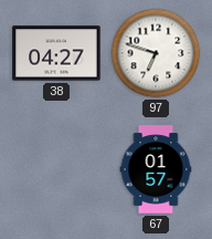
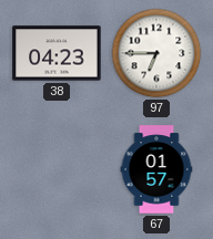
38: 04:27 -> 04:23
97: 6:48 -> 6:45
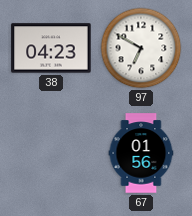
97: 6:45 -> 6:50
67: 01:57 -> 01:56
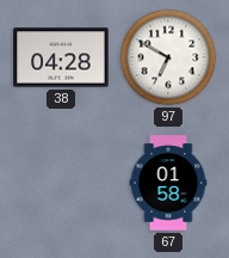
38: 04:23 -> 04:28
67: 01:56 -> 01:58
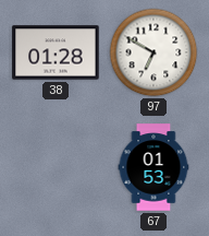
38: 04:28 -> 01:28
67: 01:58 -> 01:53
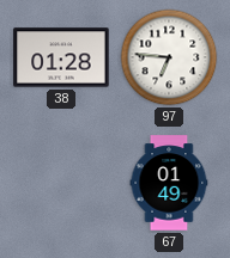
97: 6:50 -> 6:46
67: 01:53 -> 01:49
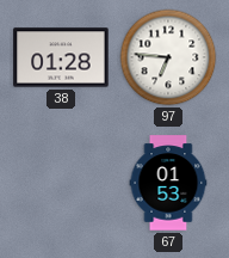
67: 01:49 -> 01:53
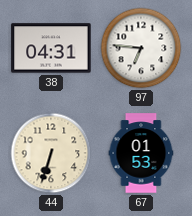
38: 01:28 -> 04:31
44: none -> 6:33
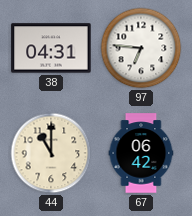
44: 6:33 -> 11:00
67: 01:53 -> 06:42
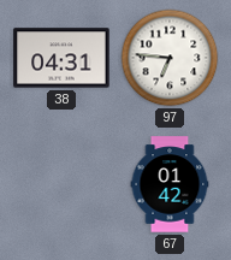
44: 11:00 -> none
67: 06:42 -> 01:42
